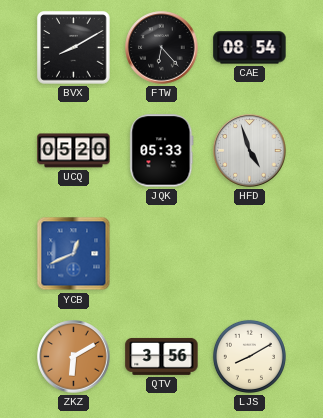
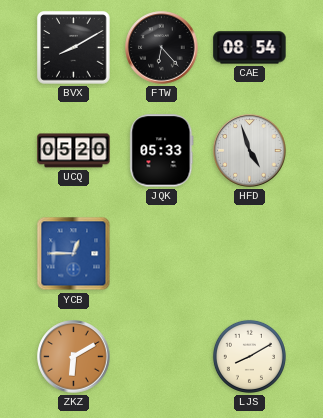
YCB: 12:41 -> 12:45
QTV: 3:56 -> none
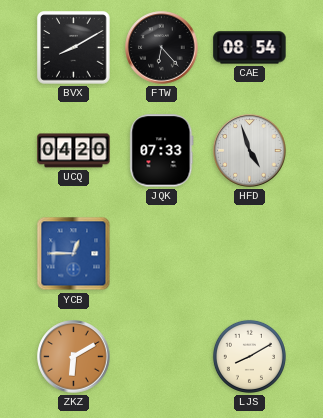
UCQ: 05:20 -> 04:20
JQK: 05:33 -> 07:33
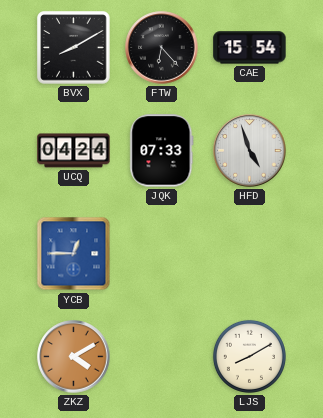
CAE: 08:54 -> 15:54
UCQ: 04:20 -> 04:24
ZKZ: 6:10 -> 4:10
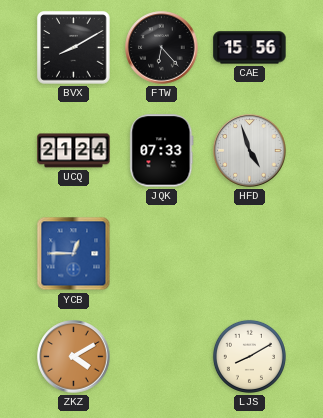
CAE: 15:54 -> 15:56
UCQ: 04:24 -> 21:24
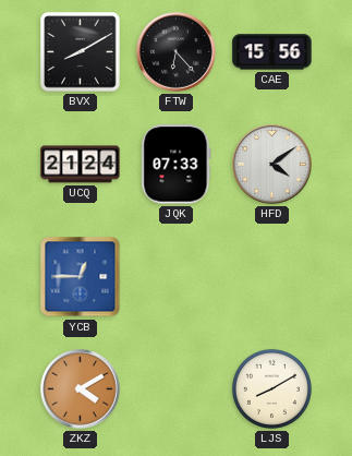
HFD: 4:57 -> 4:09
